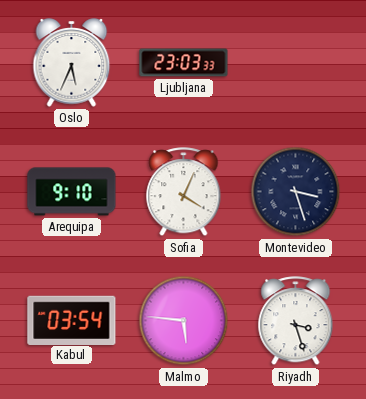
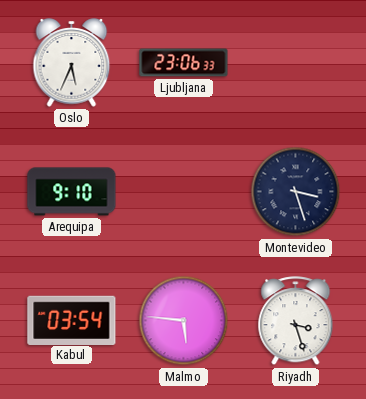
Ljubljana: 23:03 -> 23:06
Sofia: 4:04 -> none
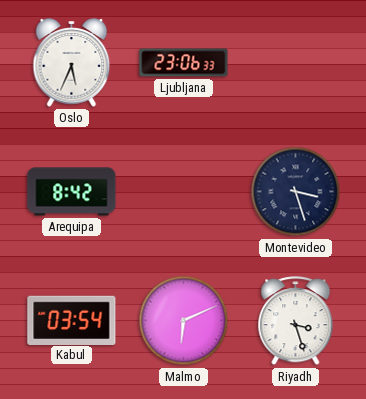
Arequipa: 9:10 -> 8:42
Malmo: 5:46 -> 6:11
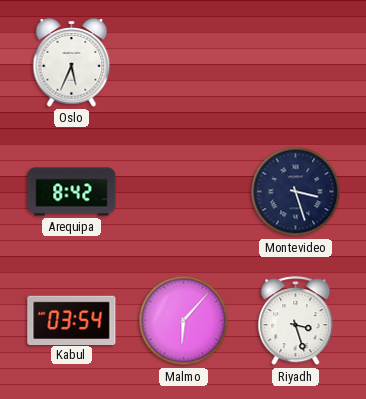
Ljubljana: 23:06 -> none
Malmo: 6:11 -> 6:07
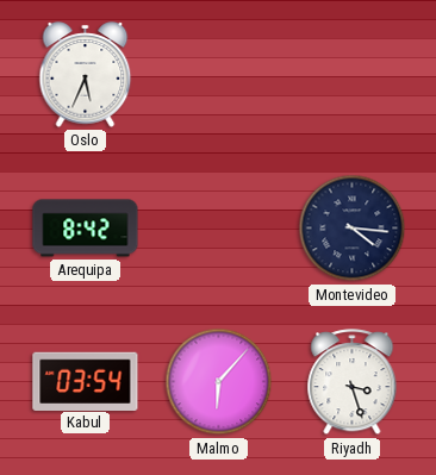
Montevideo: 3:27 -> 4:16
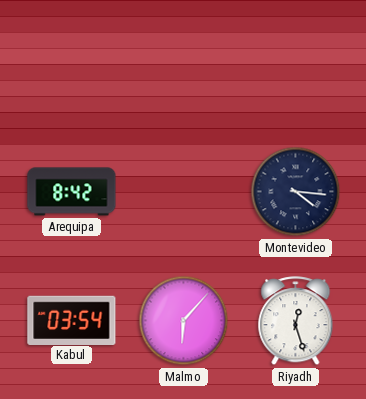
Oslo: 5:34 -> none
Riyadh: 3:27 -> 12:27
